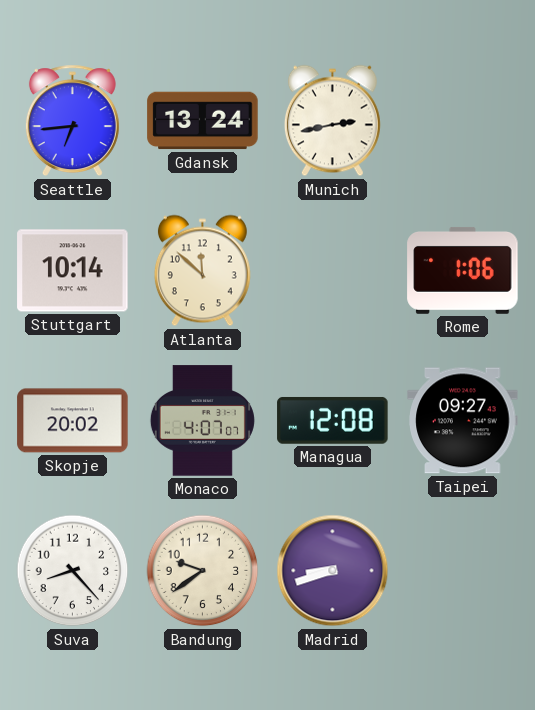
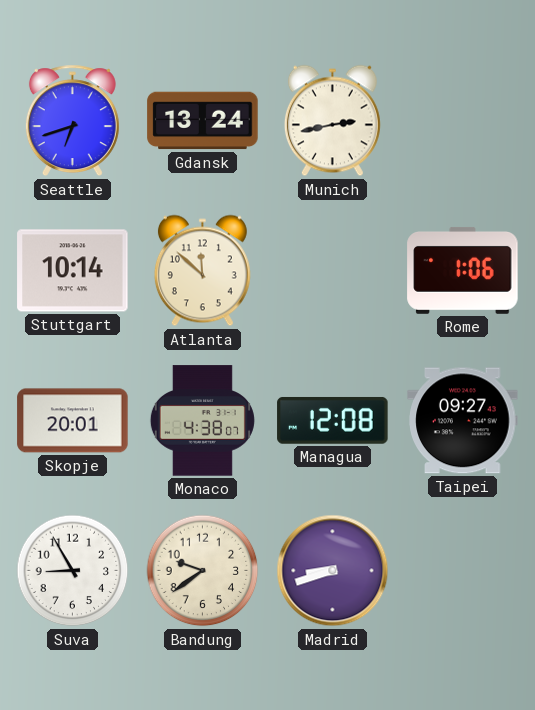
Seattle: 6:44 -> 6:42
Skopje: 20:02 -> 20:01
Monaco: 4:07 -> 4:38
Suva: 8:23 -> 8:55
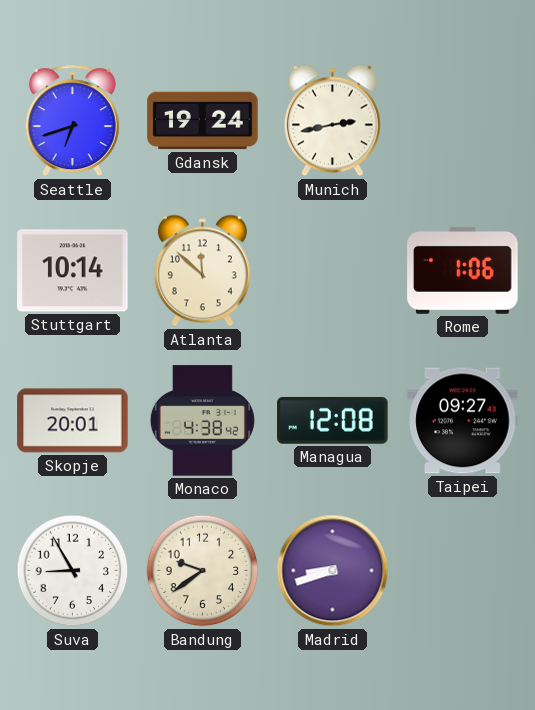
Gdansk: 13:24 -> 19:24
Monaco: 4:38:07 -> 4:38:42
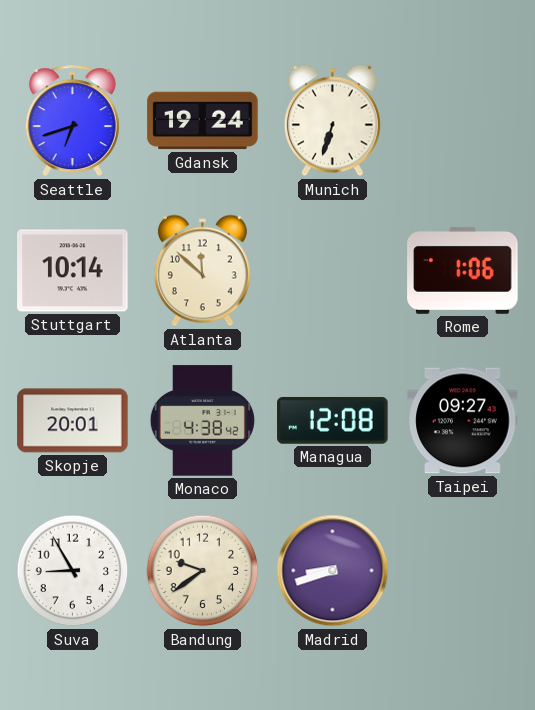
Munich: 2:43 -> 6:33
